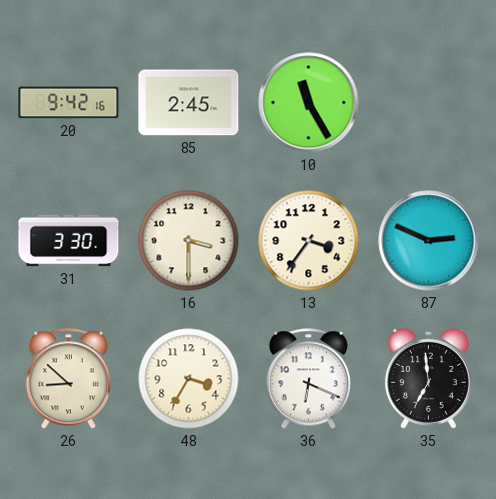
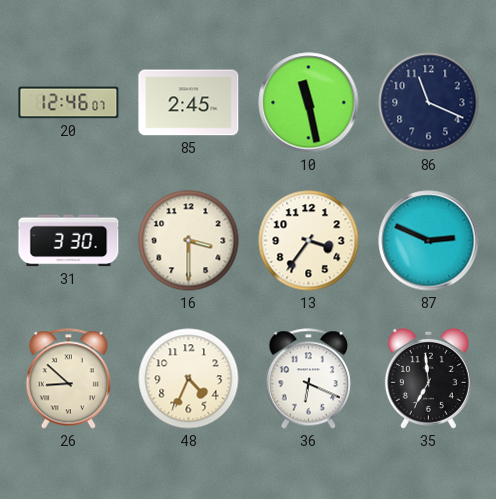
20: 9:42 -> 12:46
10: 11:25 -> 11:28
86: none -> 11:19
48: 3:35 -> 4:34
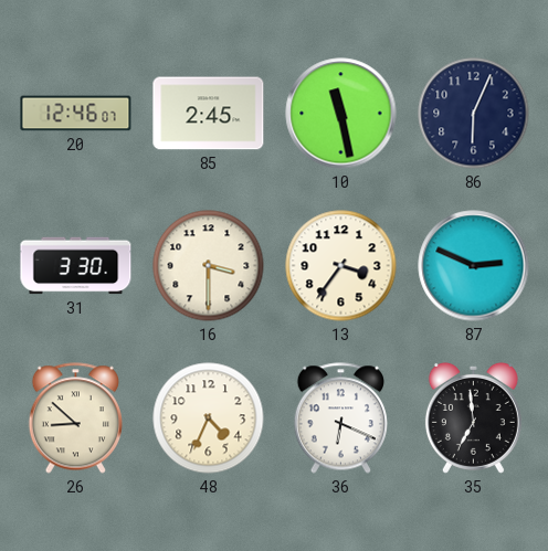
86: 11:19 -> 6:04
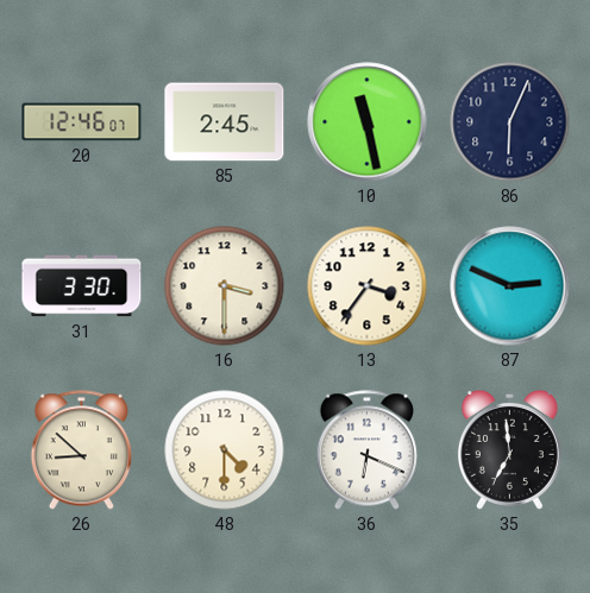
48: 4:34 -> 4:30
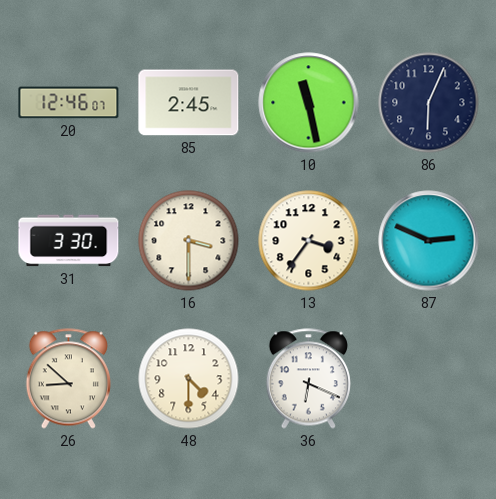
35: 6:59 -> none
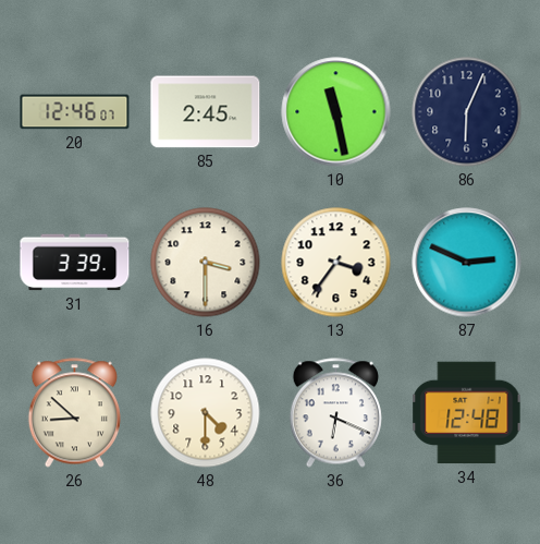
31: 3:30 -> 3:39
34: none -> 12:48
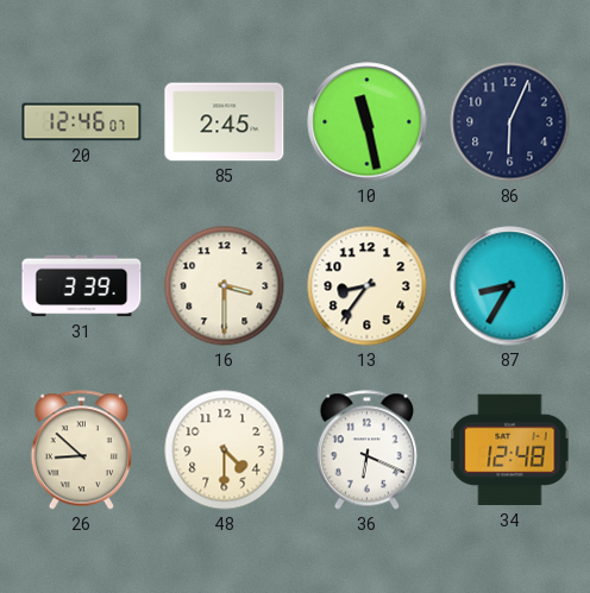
13: 3:36 -> 8:36
87: 2:49 -> 8:35
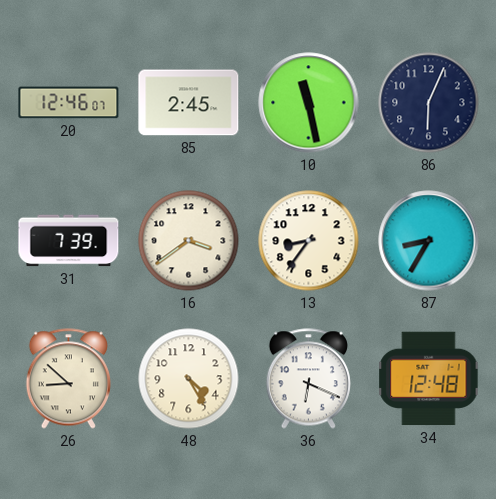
31: 3:39 -> 7:39
16: 3:30 -> 3:39
48: 4:30 -> 4:25
